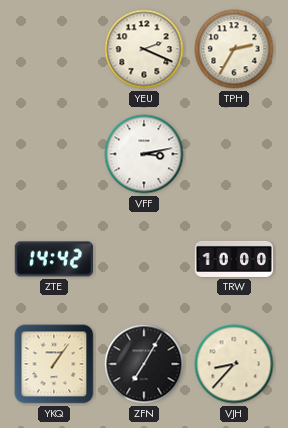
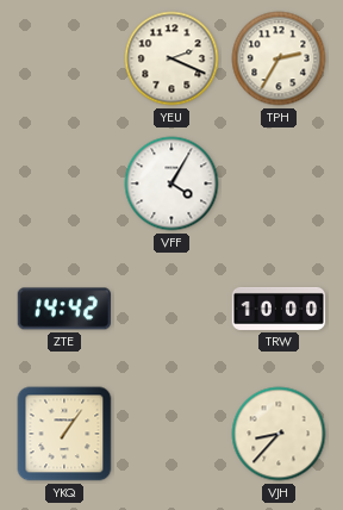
VFF: 3:13 -> 4:05
ZFN: 7:05 -> none
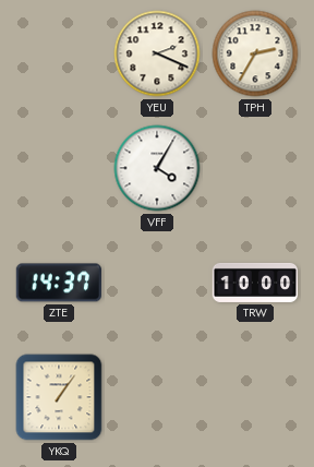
ZTE: 14:42 -> 14:37
VJH: 8:37 -> none
